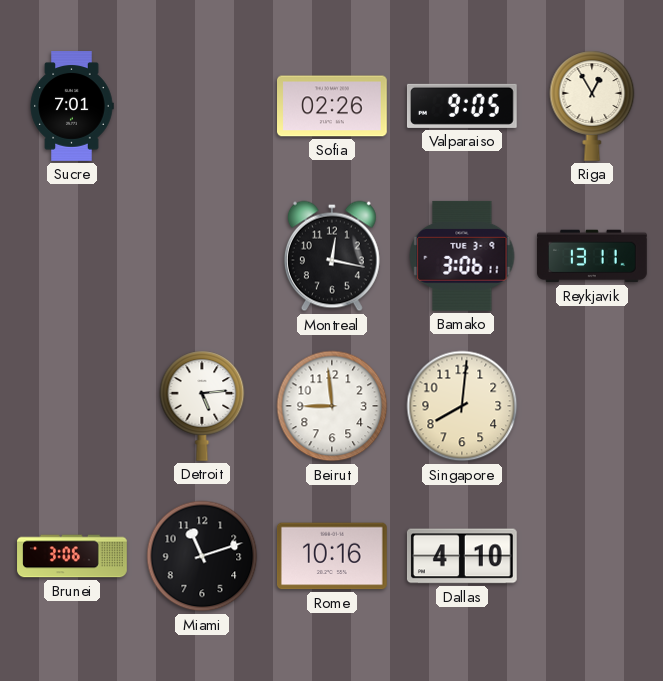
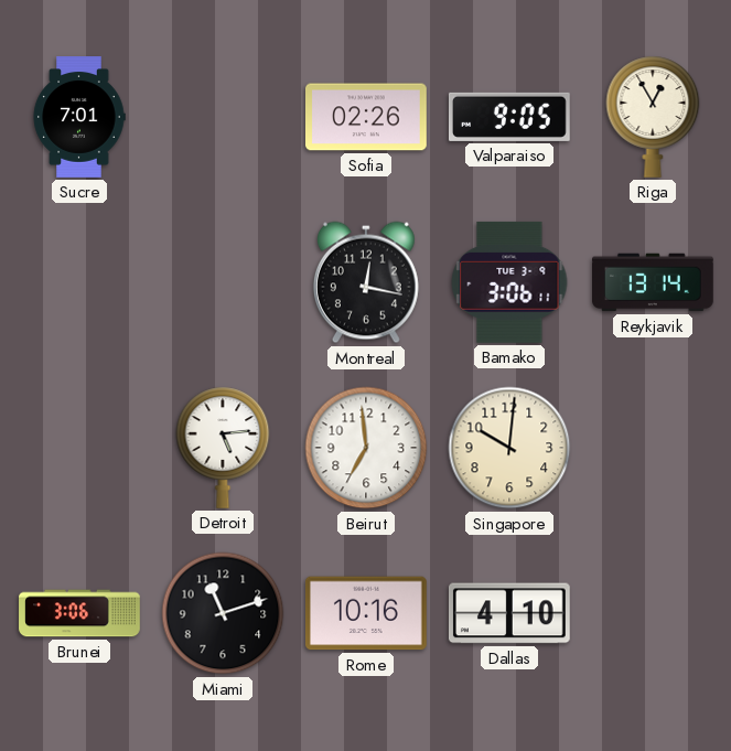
Reykjavik: 13:11 -> 13:14
Beirut: 8:59 -> 6:59
Singapore: 8:01 -> 10:01
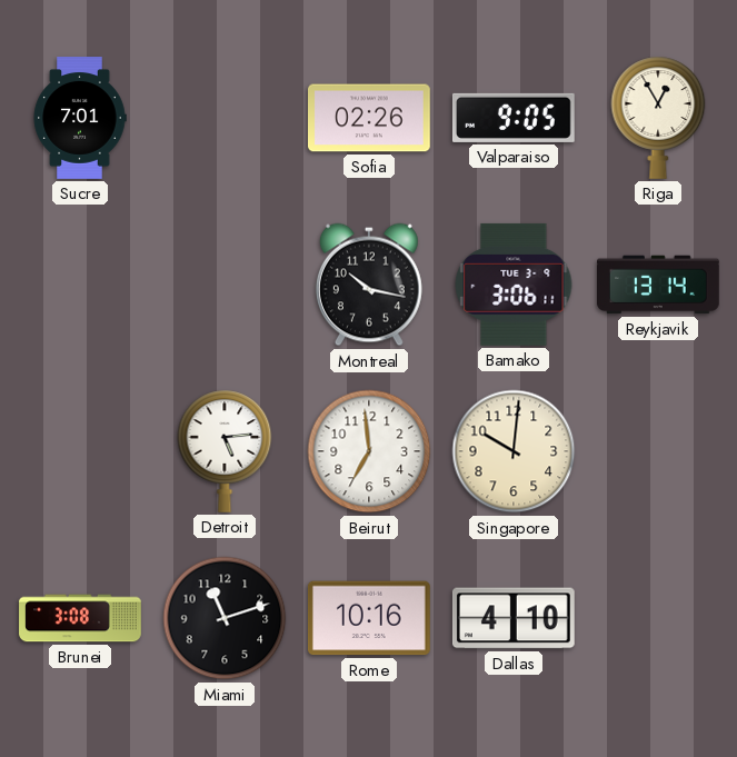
Montreal: 12:17 -> 10:17
Brunei: 3:06 -> 3:08
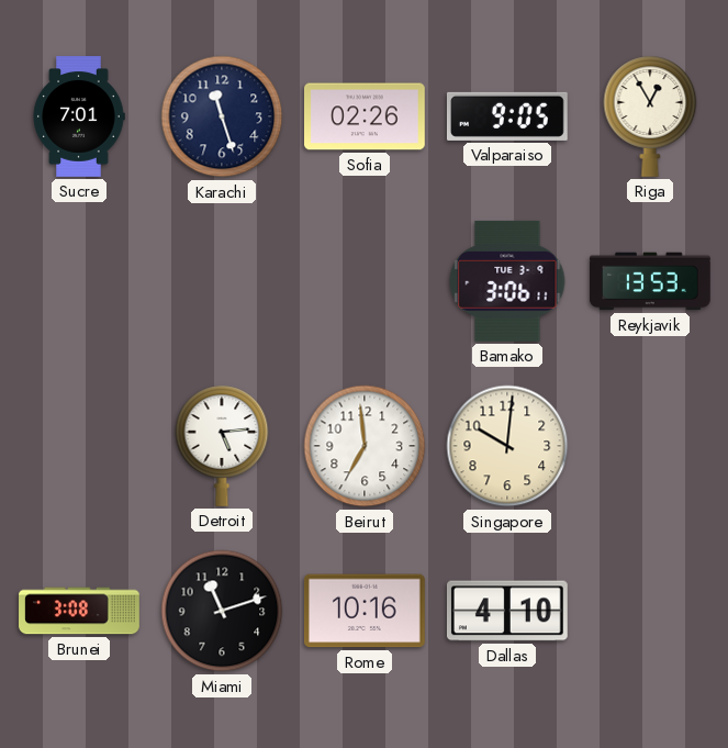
Karachi: none -> 11:27
Montreal: 10:17 -> none
Reykjavik: 13:14 -> 13:53
